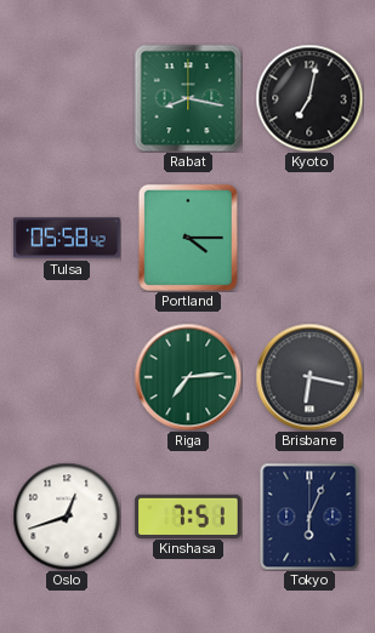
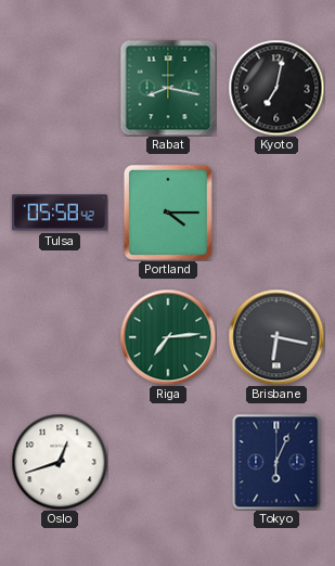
Kinshasa: 7:51 -> none
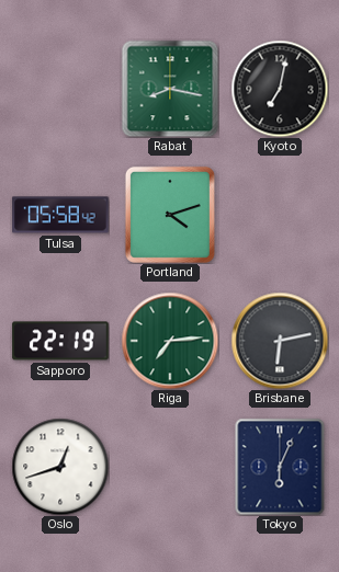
Portland: 4:15 -> 4:12
Sapporo: none -> 22:19
Brisbane: 6:17 -> 6:13
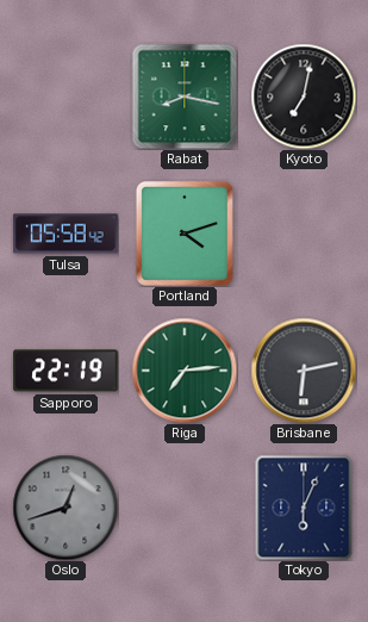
Oslo dial: white -> grey
